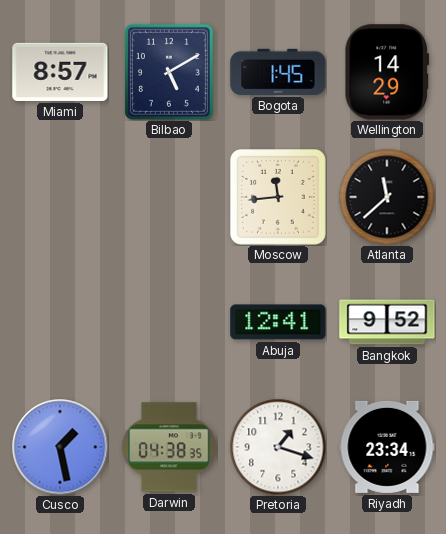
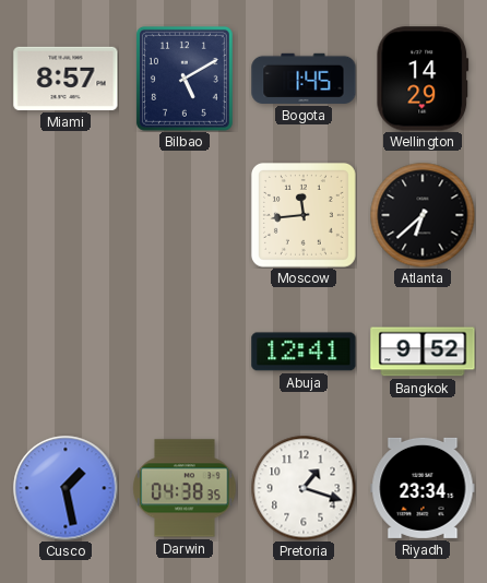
Atlanta: 11:38 -> 6:38
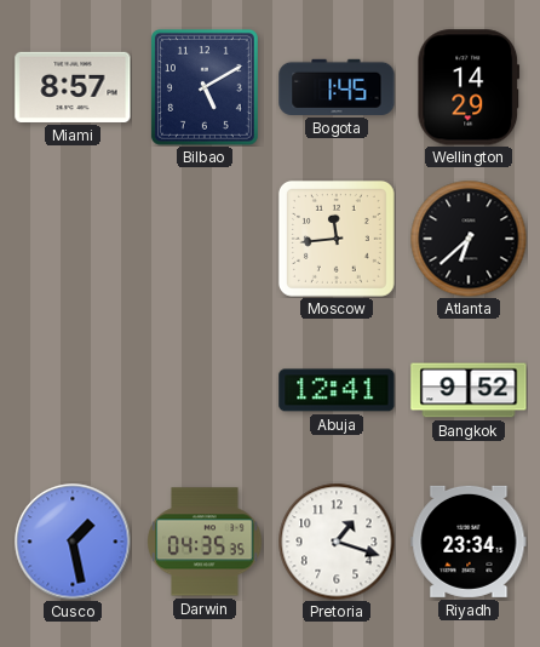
Darwin: 04:38 -> 04:35
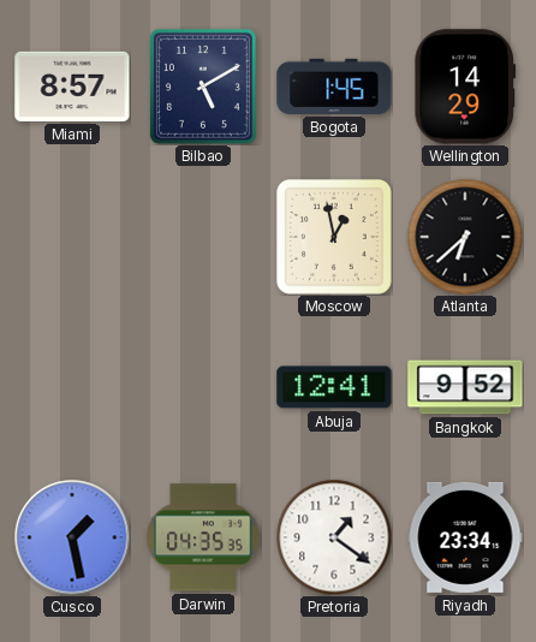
Moscow: 11:44 -> 12:58
Pretoria: 1:18 -> 1:21
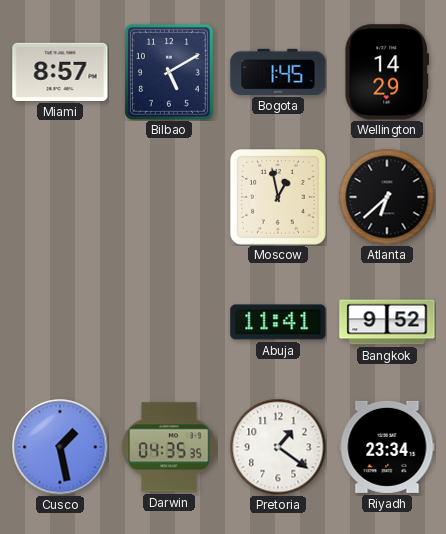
Abuja: 12:41 -> 11:41
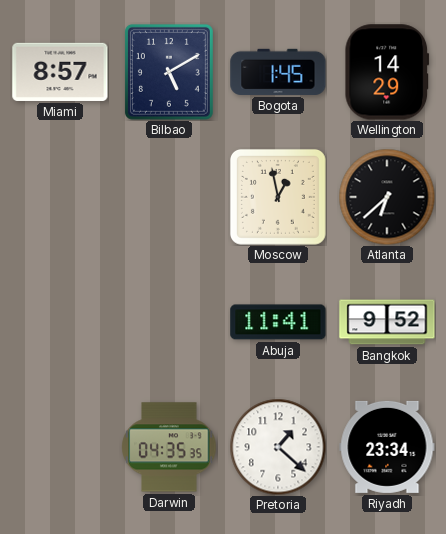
Cusco: 1:28 -> none
Pretoria: 1:21 -> 1:22
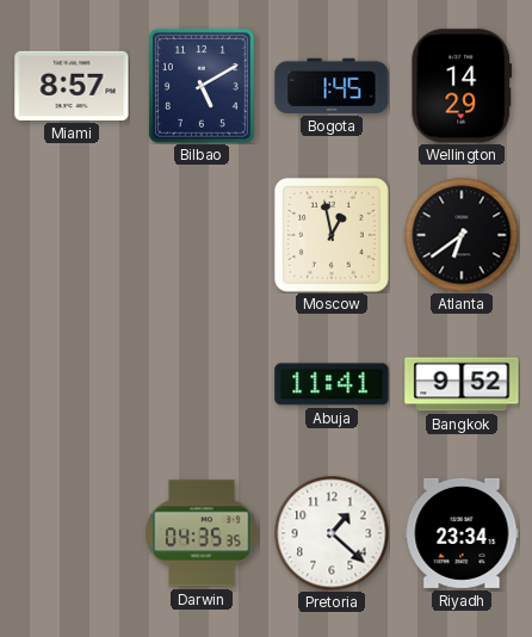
Atlanta: 6:38 -> 6:39
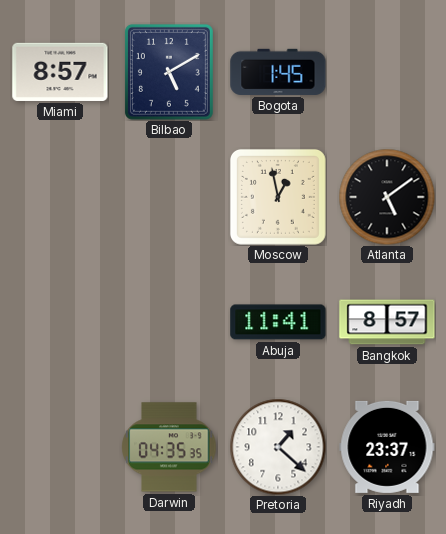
Wellington: 14:29 -> none
Atlanta: 6:39 -> 5:09
Bangkok: 9:52 -> 8:57
Riyadh: 23:34 -> 23:37
